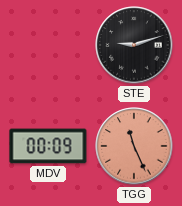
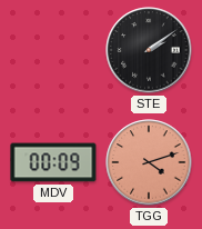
STE: 9:12 -> 2:09
TGG: 11:26 -> 4:12
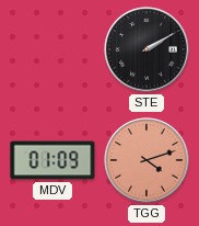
STE: 2:09 -> 2:10
MDV: 00:09 -> 01:09
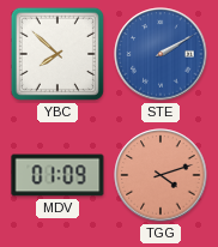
YBC: none -> 7:52
STE dial: black -> blue
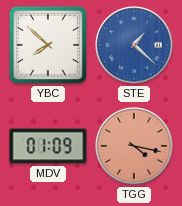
STE: 2:10 -> 1:22
TGG: 4:12 -> 4:17
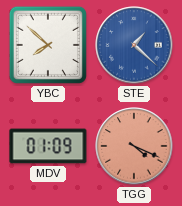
TGG: 4:17 -> 4:19
